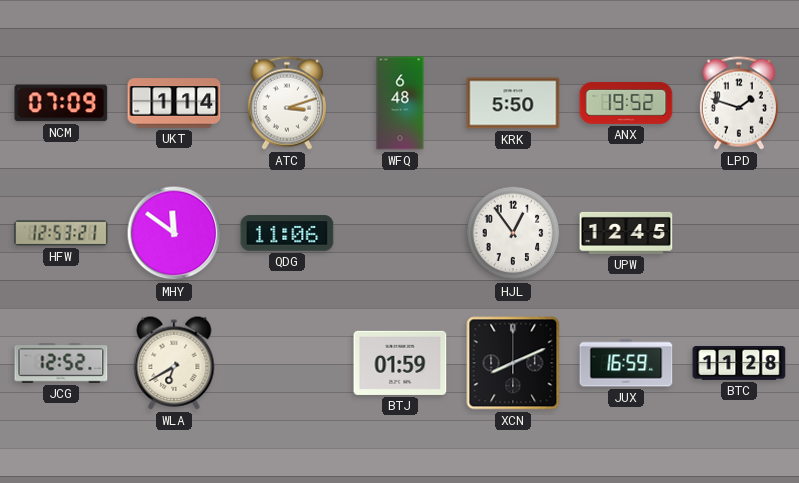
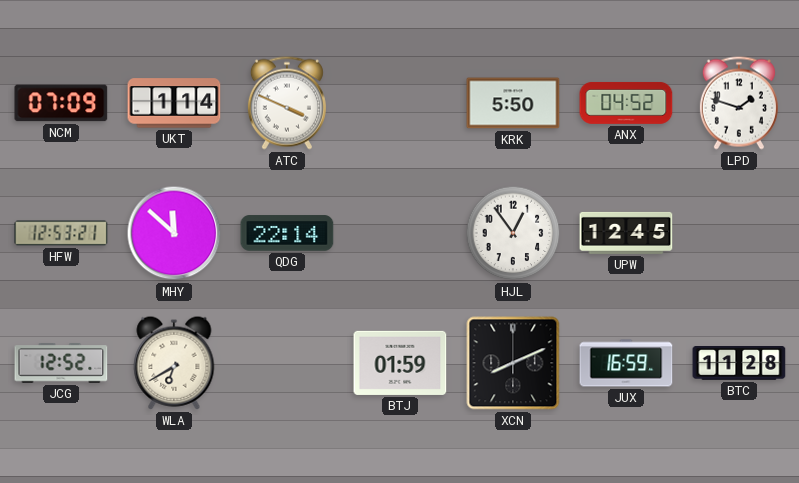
ATC: 3:12 -> 3:49
WFQ: 6:48 -> none
ANX: 19:52 -> 04:52
MHY: 11:51 -> 11:52
QDG: 11:06 -> 22:14
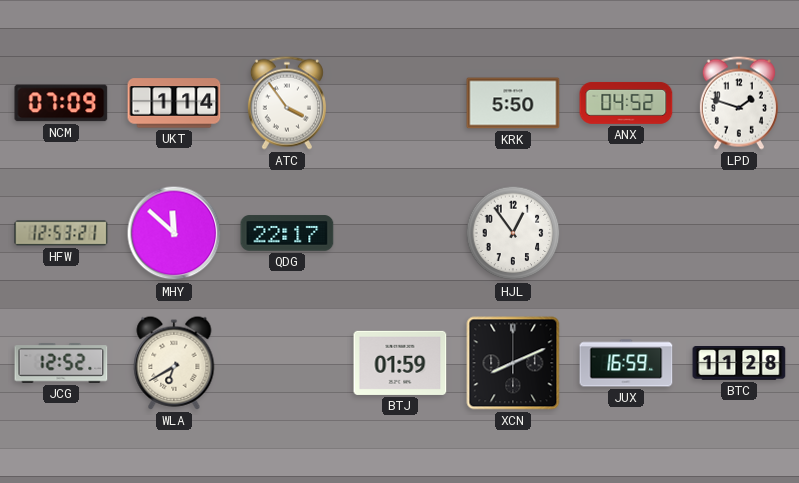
ATC: 3:49 -> 3:54
QDG: 22:14 -> 22:17
UPW: 12:45 -> none
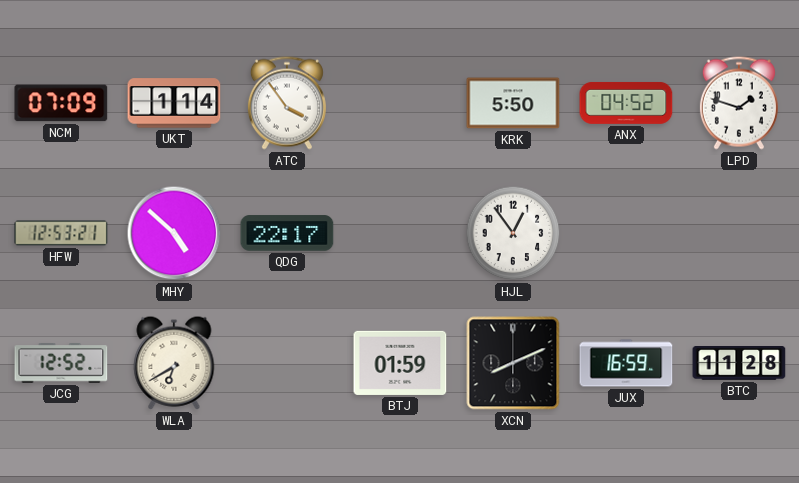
MHY: 11:52 -> 4:52
